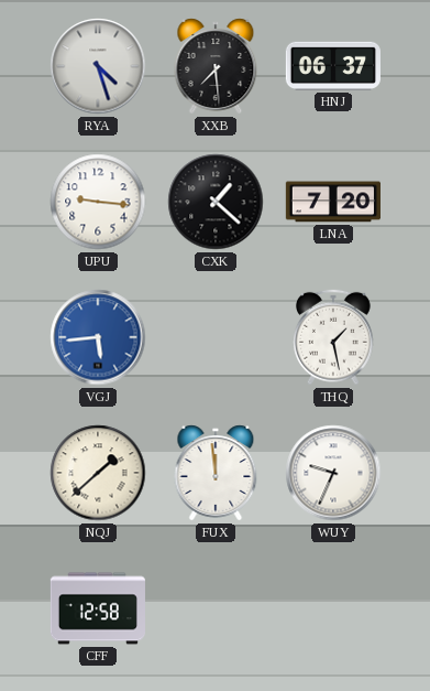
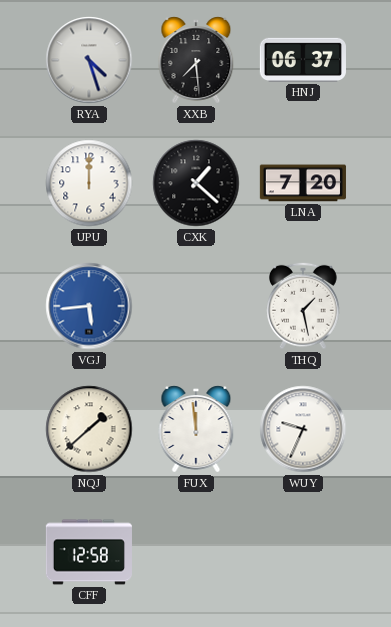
UPU: 9:16 -> 12:00
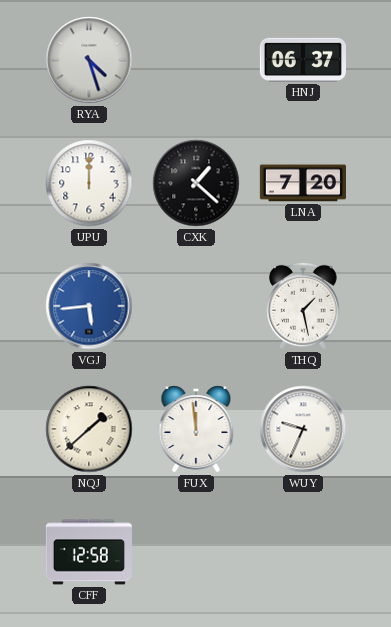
XXB: 7:29 -> none
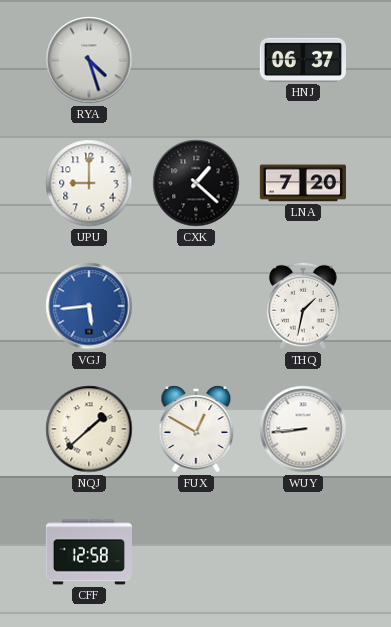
UPU: 12:00 -> 9:00
THQ: 1:28 -> 1:32
FUX: 11:59 -> 12:50
WUY: 9:34 -> 8:44
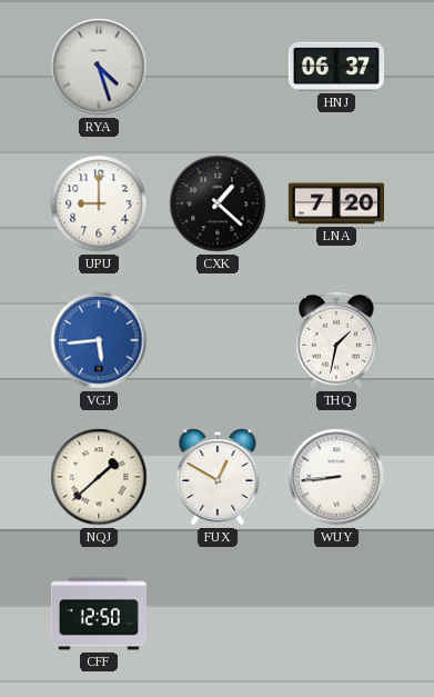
CFF: 12:58 -> 12:50
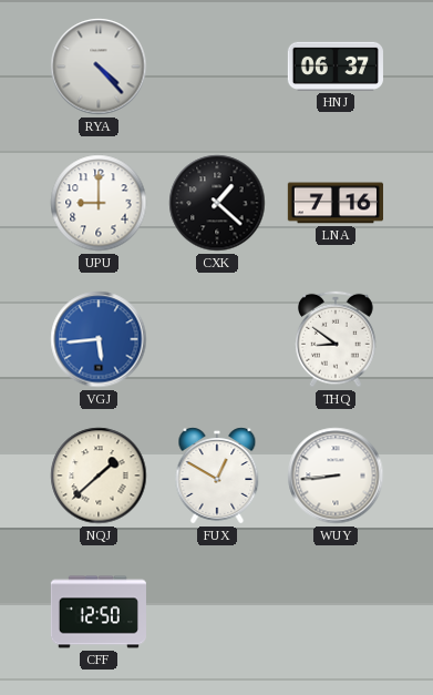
RYA: 4:27 -> 4:23
LNA: 7:20 -> 7:16
THQ: 1:32 -> 8:51
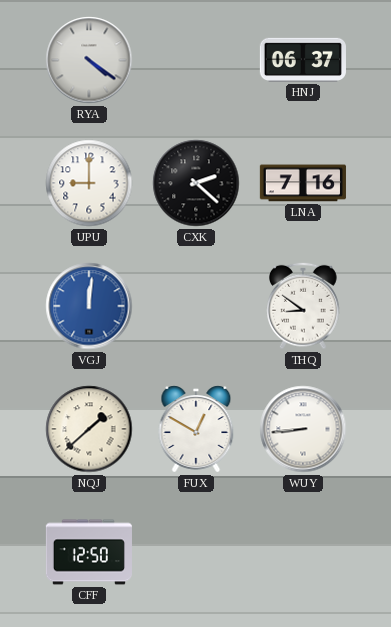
RYA: 4:23 -> 4:21
CXK: 1:22 -> 2:22
VGJ: 5:44 -> 12:01
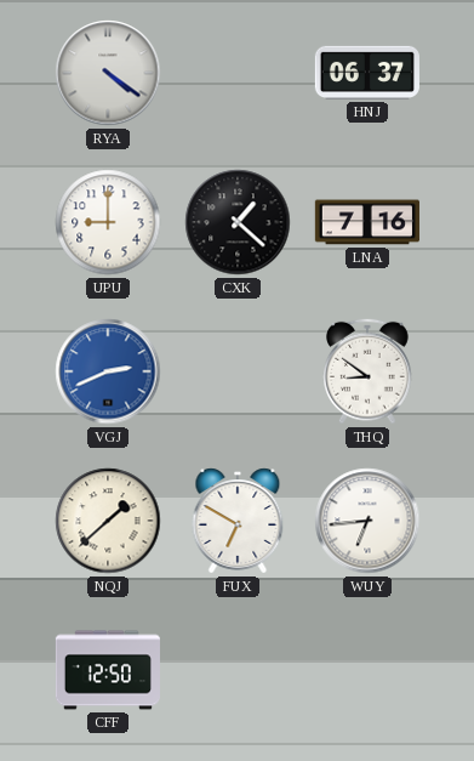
CXK: 2:22 -> 1:22
VGJ: 12:01 -> 2:41
FUX: 12:50 -> 6:50
WUY: 8:44 -> 6:44
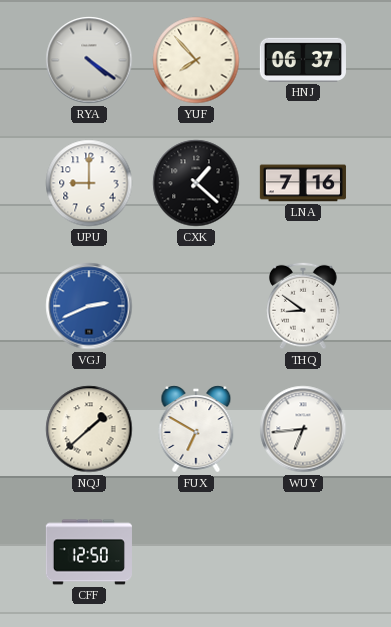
YUF: none -> 7:53
